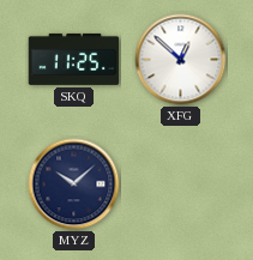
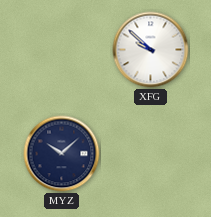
SKQ: 11:25 -> none
XFG: 12:52 -> 9:52
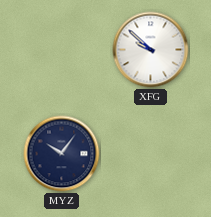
MYZ: 10:08 -> 10:06
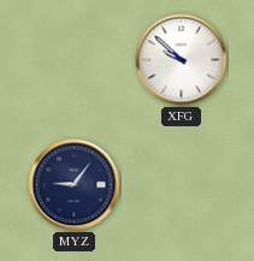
MYZ: 10:06 -> 9:06
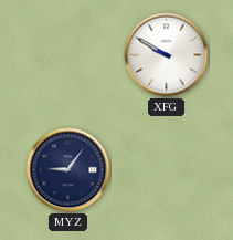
XFG: 9:52 -> 9:50
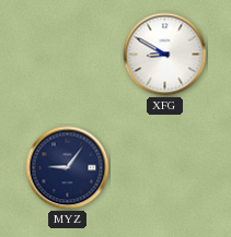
XFG: 9:50 -> 8:50
